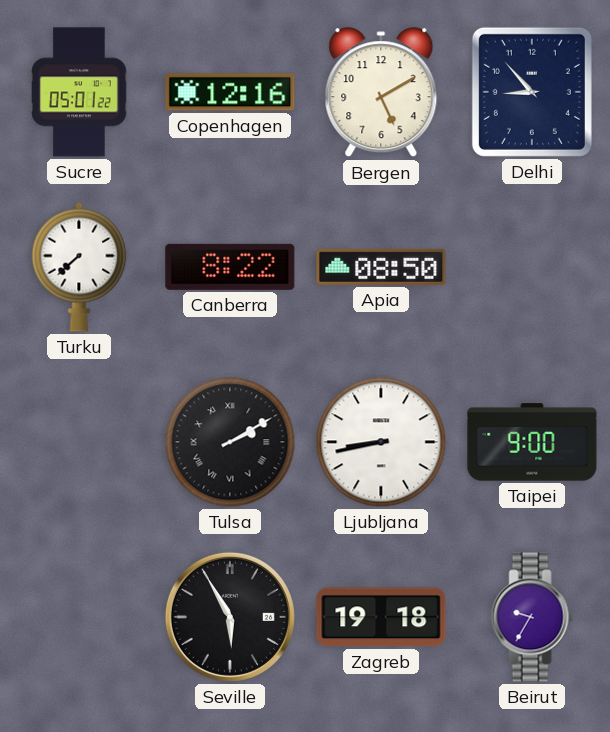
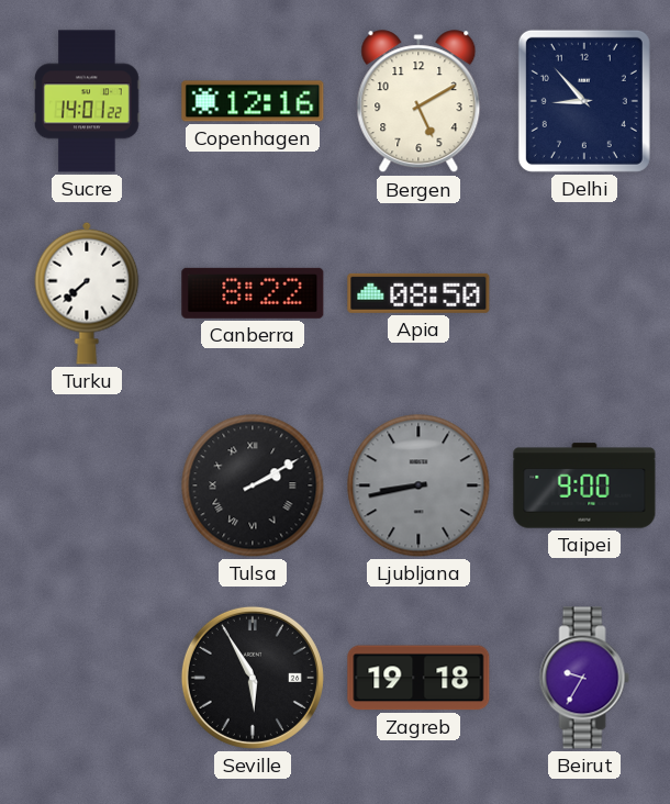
Sucre: 05:01 -> 14:01
Ljubljana dial: white -> grey
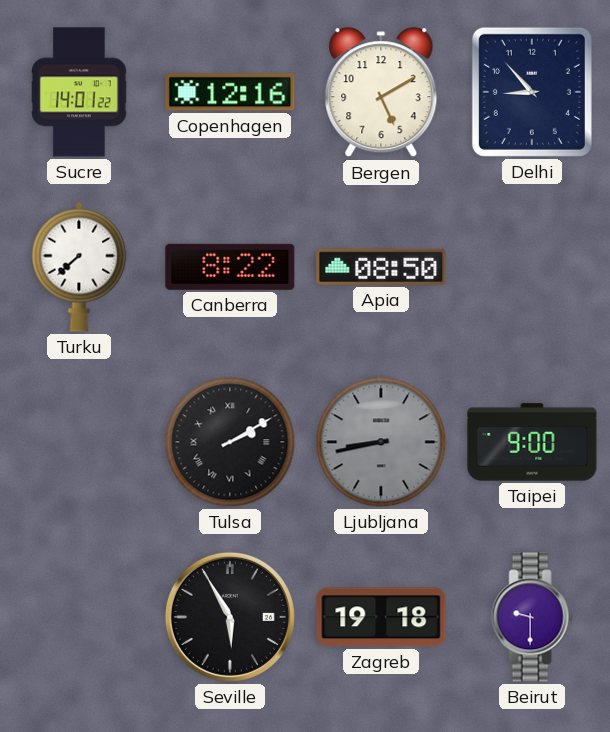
Beirut: 9:35 -> 9:30
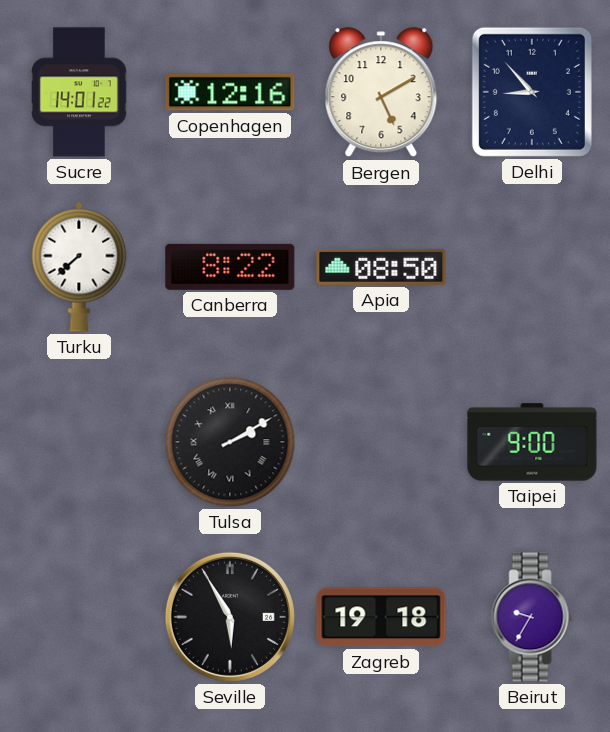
Ljubljana: 8:43 -> none
Beirut: 9:30 -> 9:35
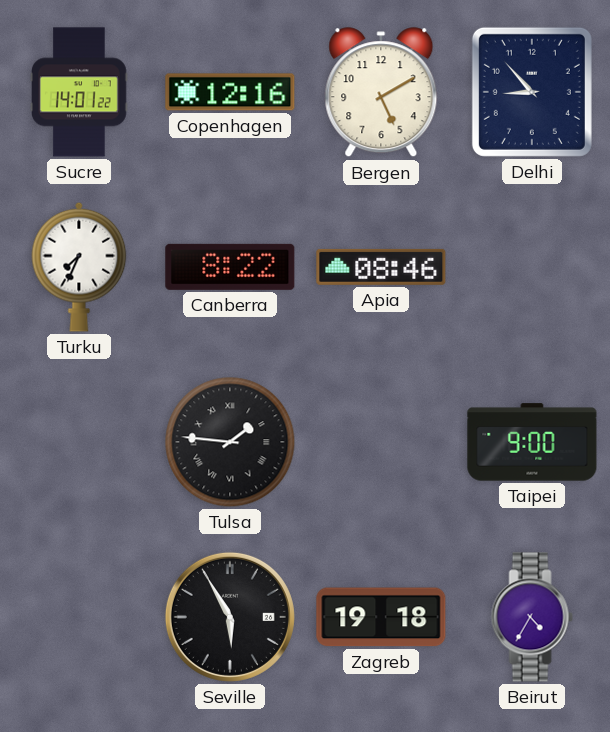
Turku: 7:38 -> 7:34
Apia: 08:50 -> 08:46
Tulsa: 2:10 -> 1:46
Beirut: 9:35 -> 4:35
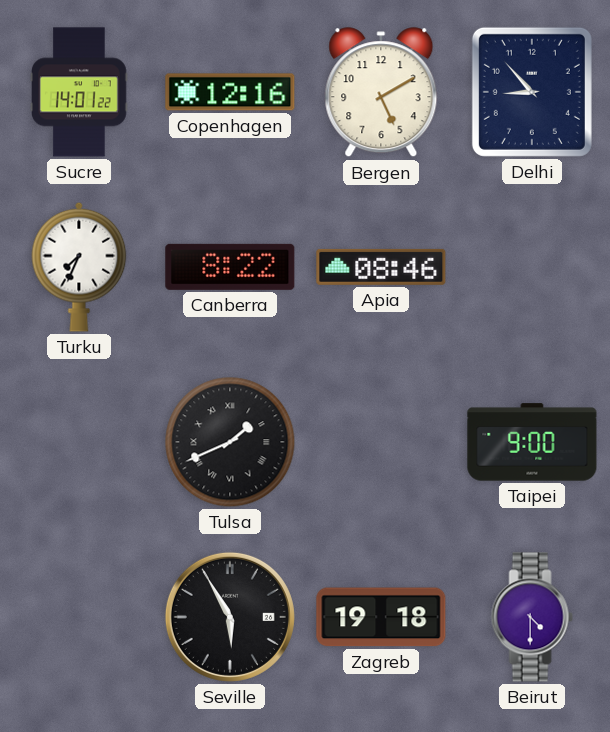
Tulsa: 1:46 -> 1:41
Beirut: 4:35 -> 4:30
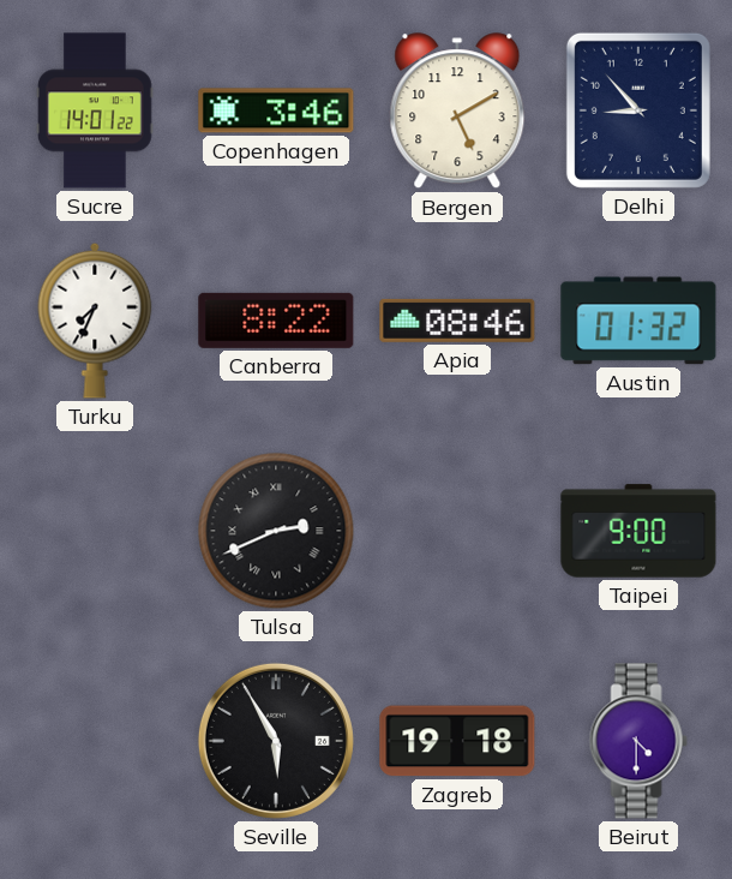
Copenhagen: 12:16 -> 3:46
Austin: none -> 01:32
Tulsa: 1:41 -> 2:41
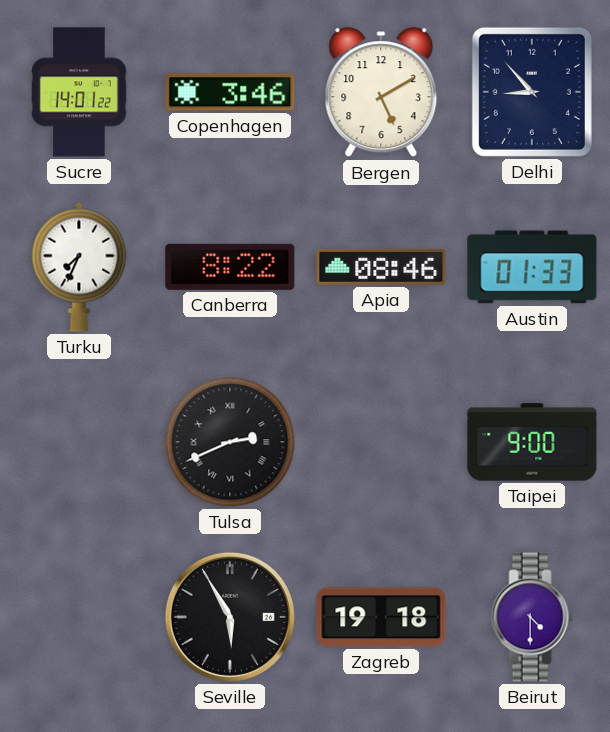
Austin: 01:32 -> 01:33
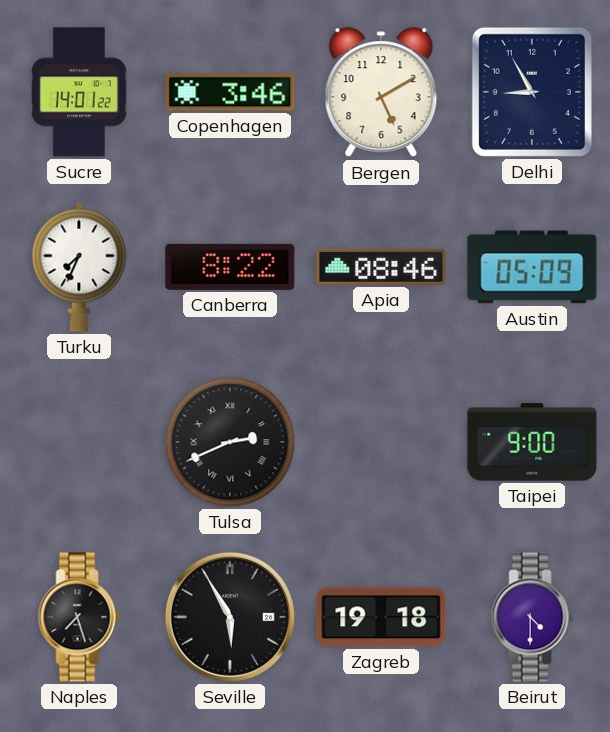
Delhi: 8:53 -> 8:55
Austin: 01:33 -> 05:09
Naples: none -> 7:27
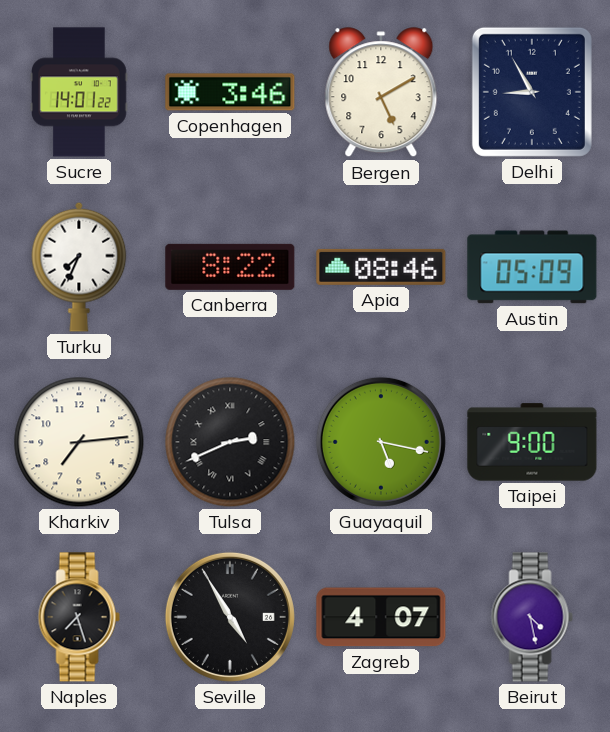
Kharkiv: none -> 7:14
Guayaquil: none -> 5:17
Seville: 5:55 -> 4:55
Zagreb: 19:18 -> 4:07
Beirut: 4:30 -> 4:28
